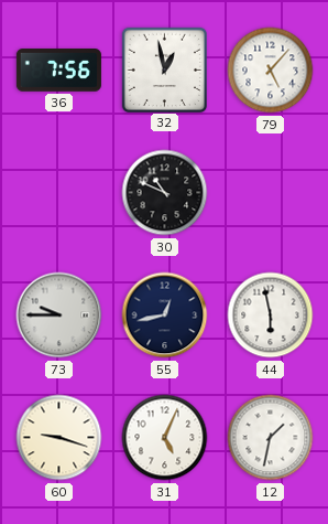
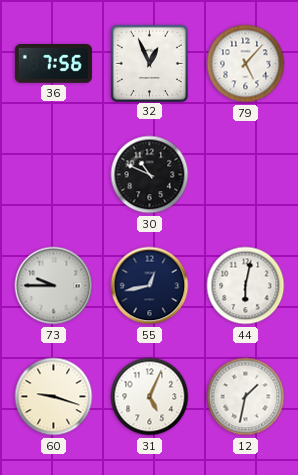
32: 12:58 -> 12:56
44: 5:58 -> 6:02
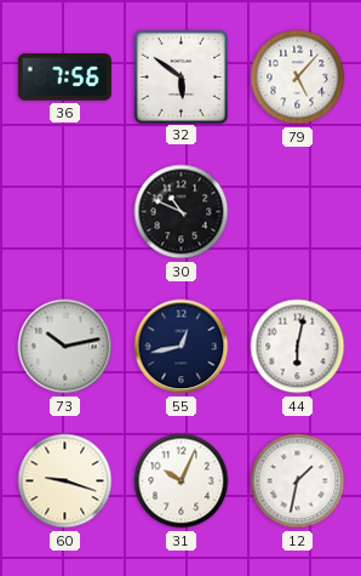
32: 12:56 -> 5:51
73: 9:45 -> 10:13
31: 5:04 -> 10:04
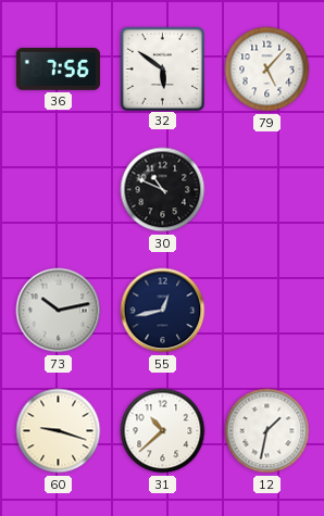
44: 6:02 -> none
31: 10:04 -> 10:38
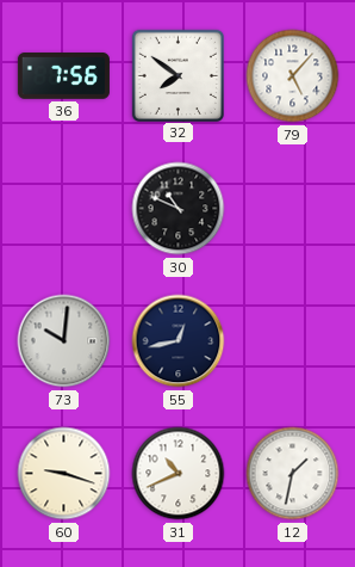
32: 5:51 -> 7:51
73: 10:13 -> 10:01
31: 10:38 -> 10:41
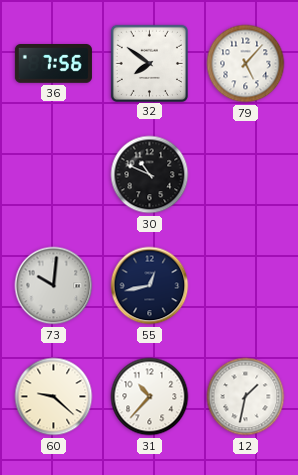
60: 9:18 -> 9:22
31: 10:41 -> 10:37
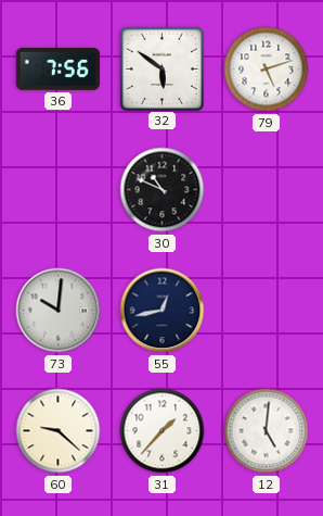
32: 7:51 -> 5:51
79: 5:07 -> 5:12
31: 10:37 -> 1:37
12: 1:32 -> 5:01
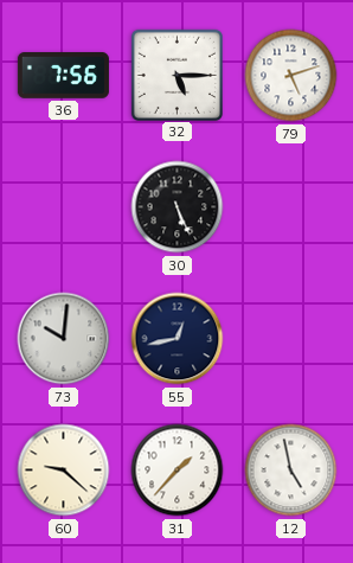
32: 5:51 -> 5:15
30: 10:49 -> 5:26
12: 5:01 -> 4:58
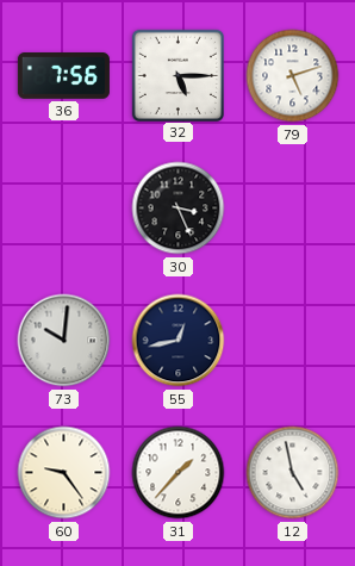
30: 5:26 -> 3:26
60: 9:22 -> 9:24
